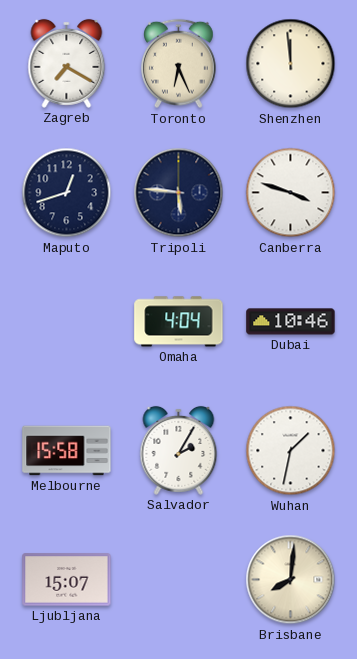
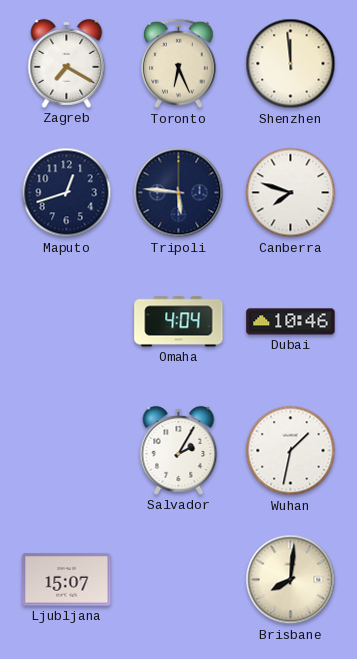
Canberra: 3:48 -> 7:48
Melbourne: 15:58 -> none
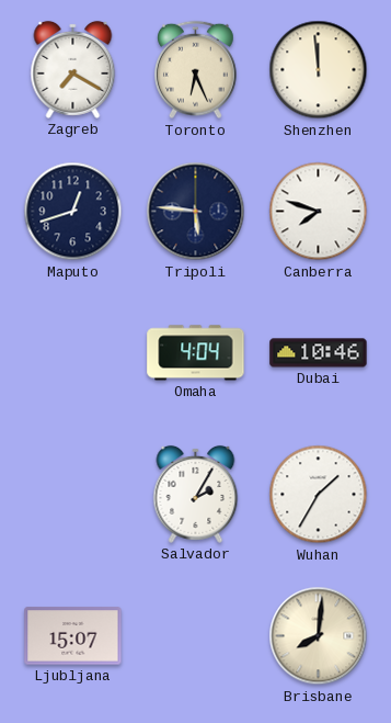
Wuhan: 1:32 -> 1:35
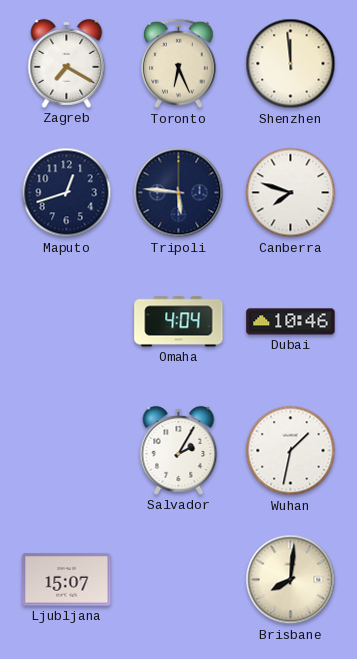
Wuhan: 1:35 -> 1:32
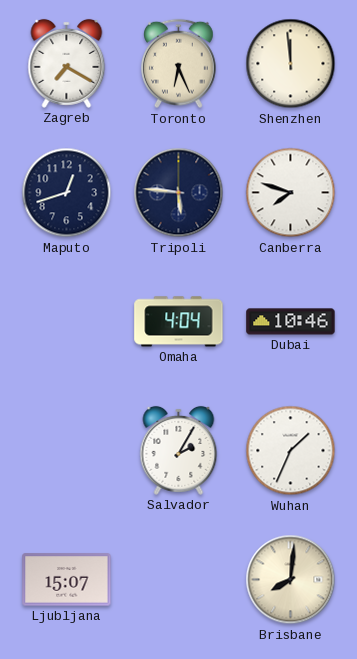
Wuhan: 1:32 -> 1:34
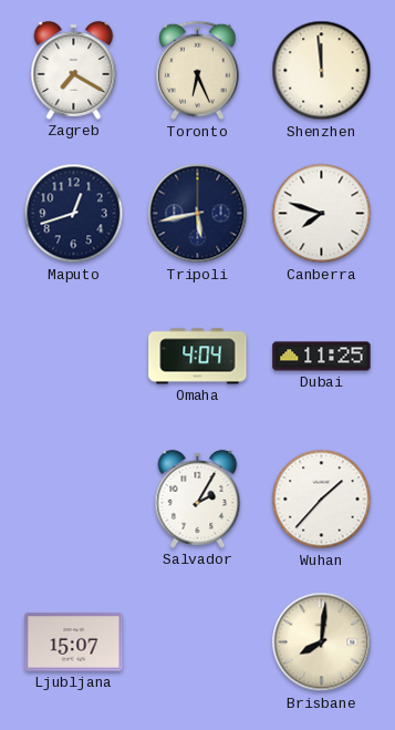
Tripoli: 5:46 -> 5:43
Dubai: 10:46 -> 11:25
Wuhan: 1:34 -> 1:37
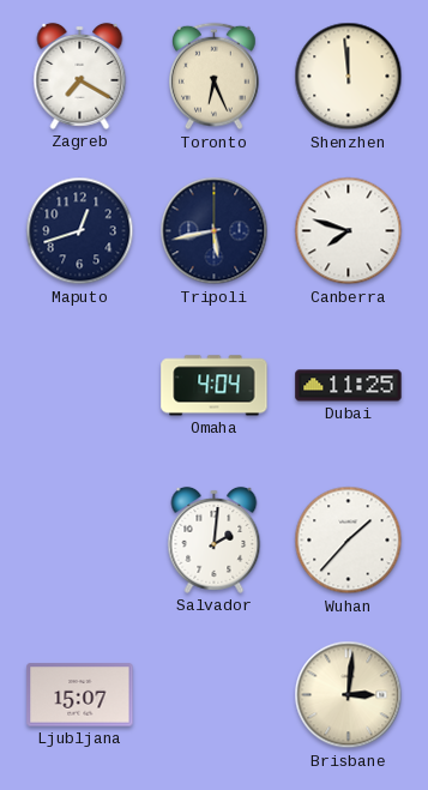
Salvador: 2:05 -> 2:01
Brisbane: 8:01 -> 3:01
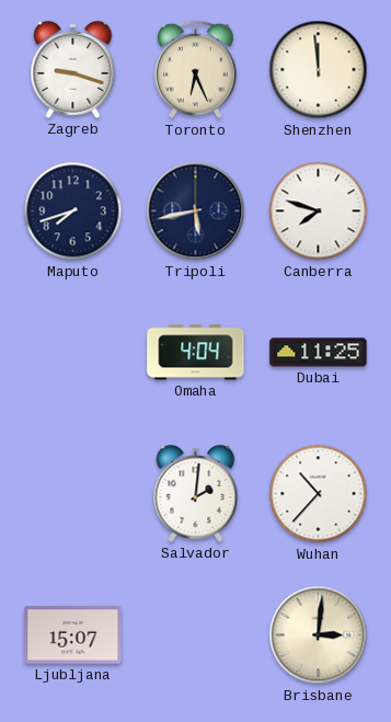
Zagreb: 7:20 -> 9:18
Maputo: 12:42 -> 7:42
Wuhan: 1:37 -> 10:37
